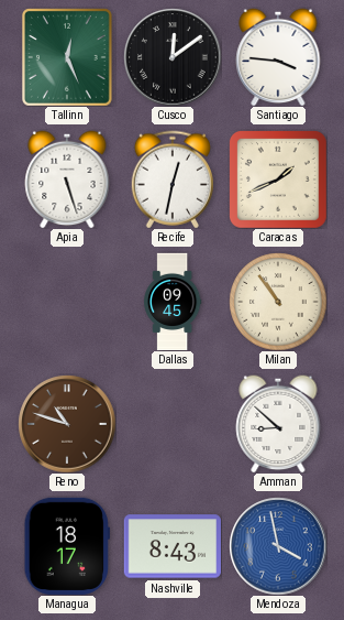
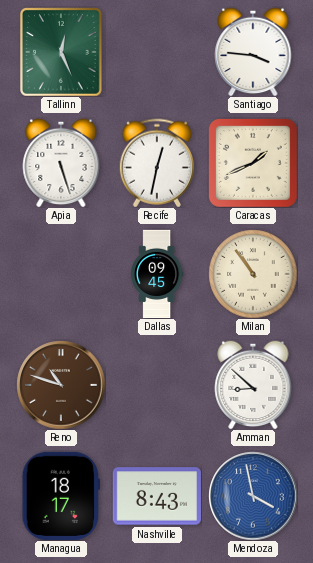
Cusco: 12:09 -> none
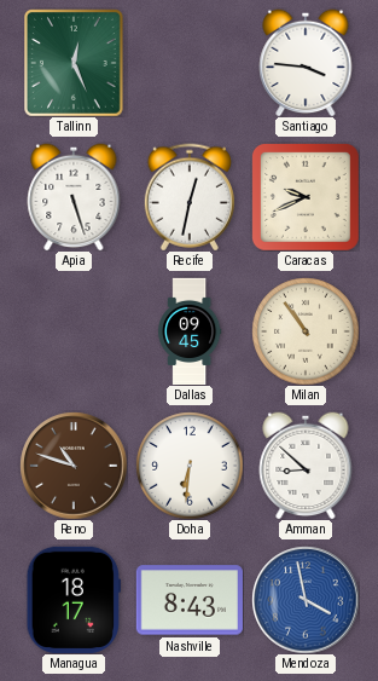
Caracas: 1:41 -> 9:41
Doha: none -> 6:31
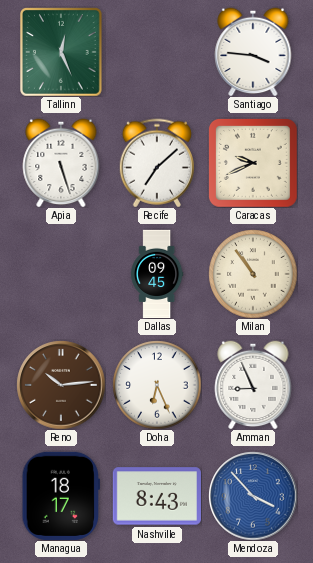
Recife: 12:32 -> 7:08
Reno: 10:48 -> 10:14
Doha: 6:31 -> 6:26
Amman: 8:52 -> 8:56
Mendoza: 3:58 -> 3:53
